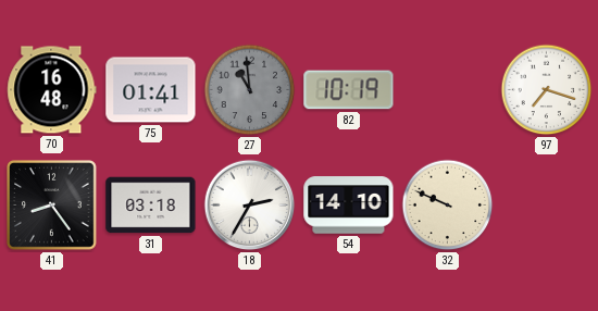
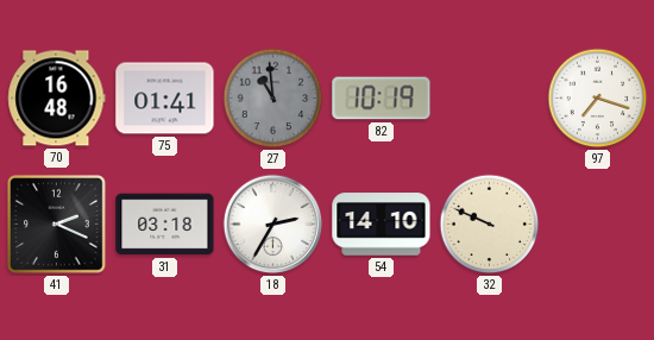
41: 8:24 -> 2:19
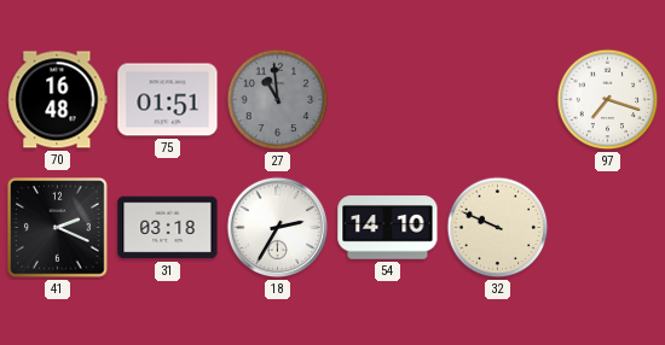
75: 01:41 -> 01:51
82: 10:19 -> none
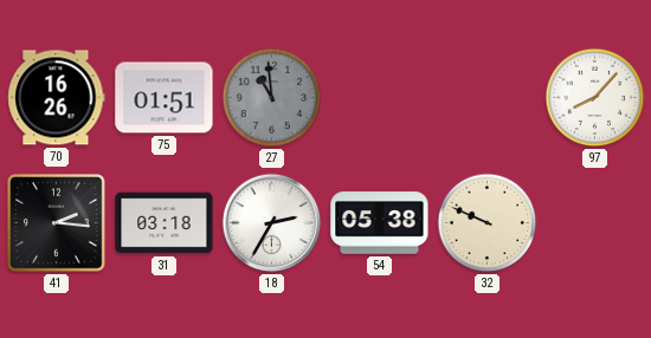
70: 16:48 -> 16:26
97: 7:18 -> 8:07
41: 2:19 -> 2:16
54: 14:10 -> 05:38
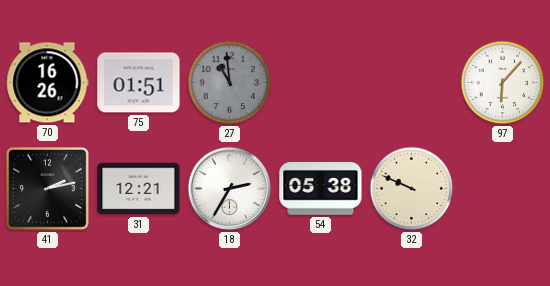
97: 8:07 -> 6:07
41: 2:16 -> 2:13
31: 03:18 -> 12:21
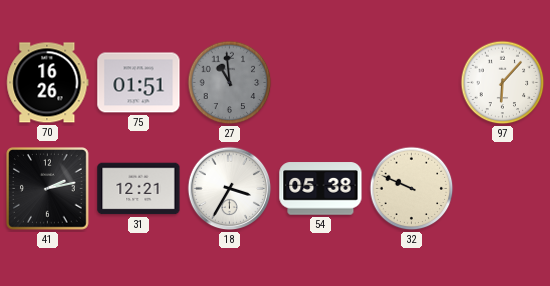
18: 2:35 -> 3:35
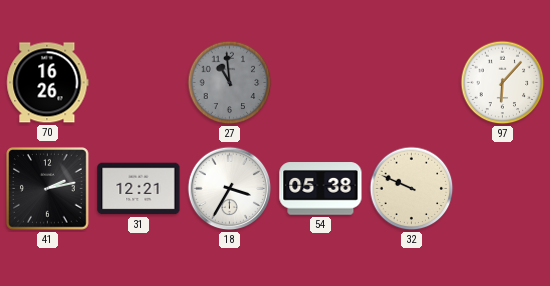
75: 01:51 -> none
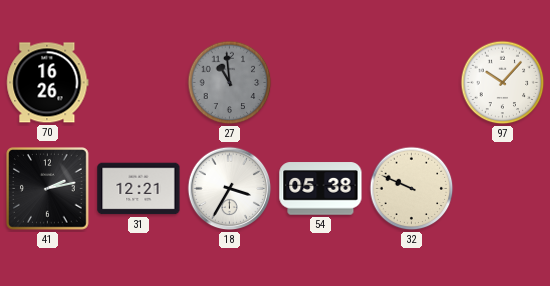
97: 6:07 -> 10:07
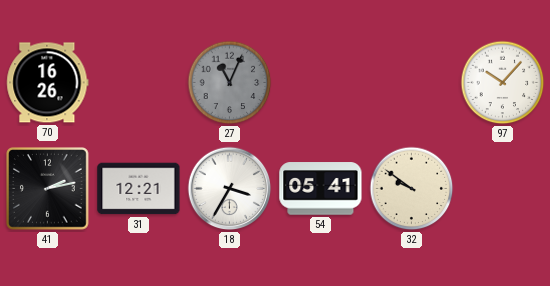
27: 10:59 -> 11:04
54: 05:38 -> 05:41
32: 9:49 -> 9:51
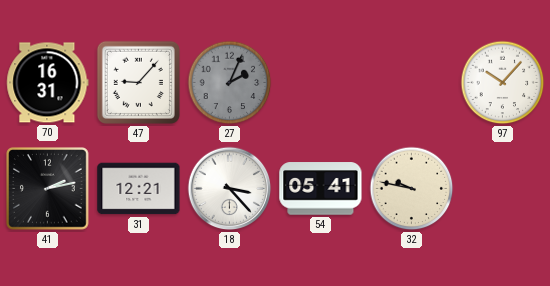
70: 16:26 -> 16:31
47: none -> 9:07
27: 11:04 -> 2:04
18: 3:35 -> 3:23
32: 9:51 -> 9:47
